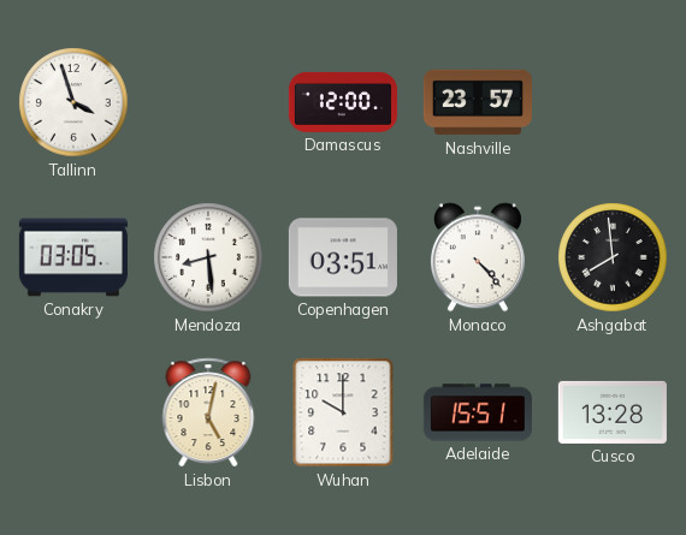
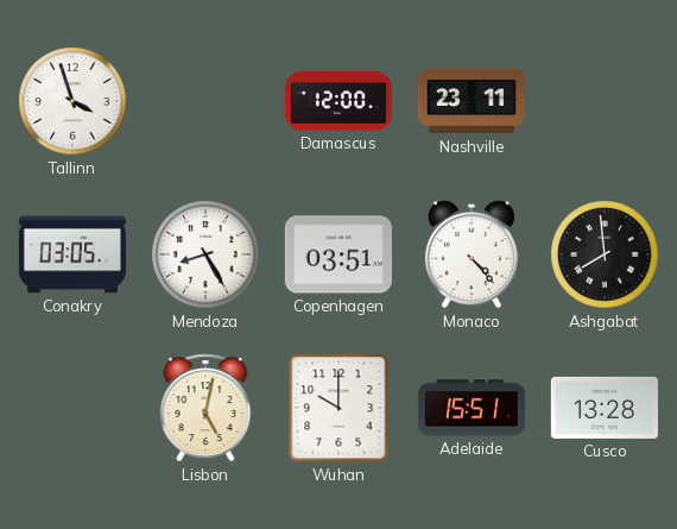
Nashville: 23:57 -> 23:11
Mendoza: 8:29 -> 8:25
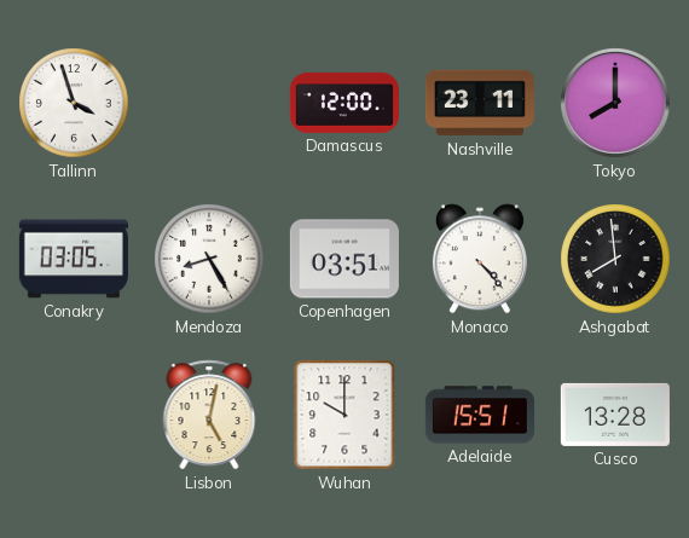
Tokyo: none -> 8:00
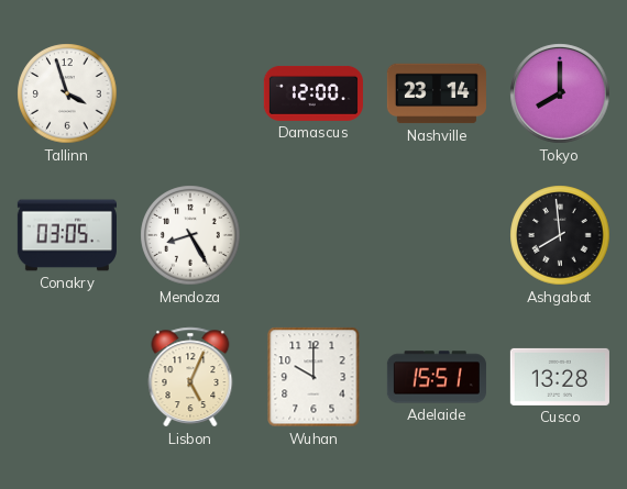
Nashville: 23:11 -> 23:14
Copenhagen: 03:51 -> none
Monaco: 4:23 -> none
Lisbon: 5:02 -> 5:04
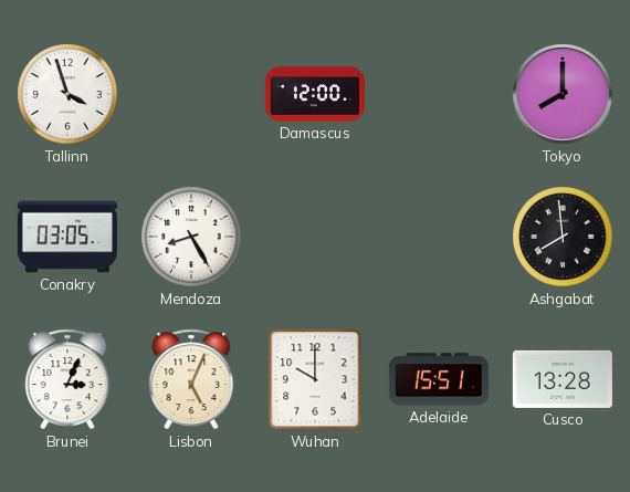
Nashville: 23:14 -> none
Brunei: none -> 3:04
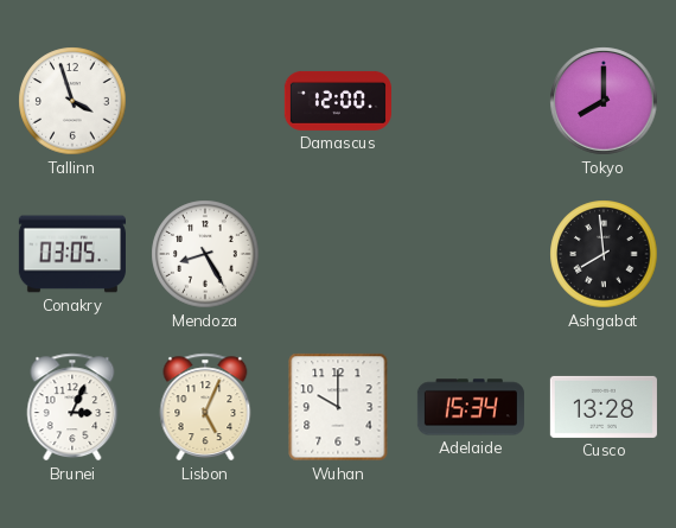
Adelaide: 15:51 -> 15:34
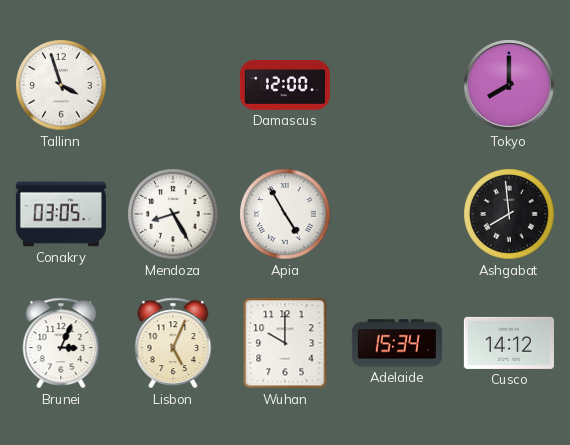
Apia: none -> 4:55
Cusco: 13:28 -> 14:12
